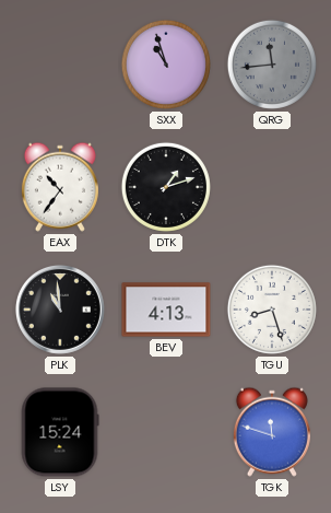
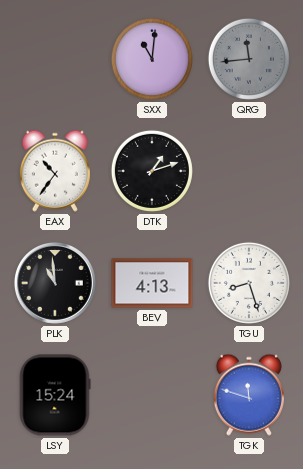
SXX: 10:57 -> 11:01
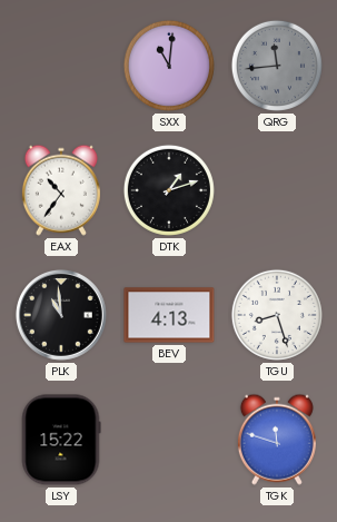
LSY: 15:24 -> 15:22
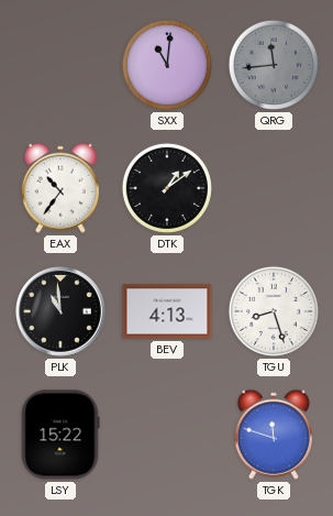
DTK: 1:12 -> 1:09
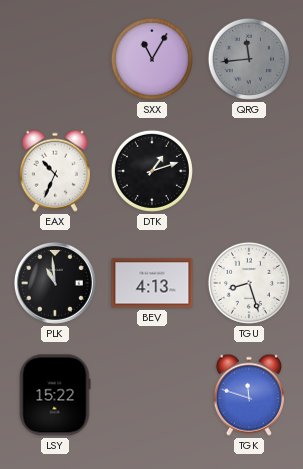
SXX: 11:01 -> 11:05
EAX: 10:36 -> 10:34
DTK: 1:09 -> 1:12
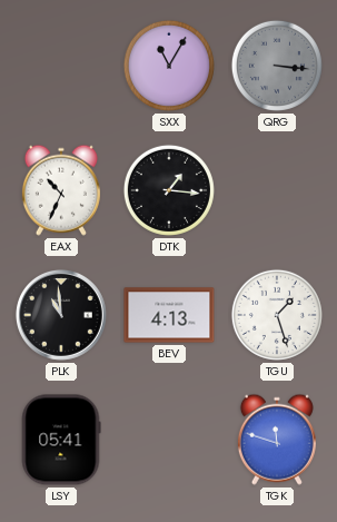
QRG: 11:44 -> 3:16
DTK: 1:12 -> 1:16
TGU: 8:27 -> 1:27
LSY: 15:22 -> 05:41
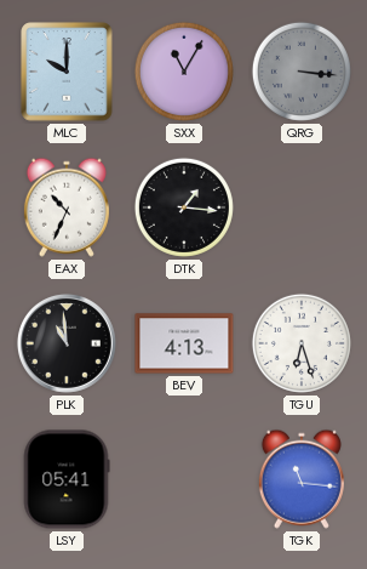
MLC: none -> 10:00
TGU: 1:27 -> 6:27
TGK: 11:48 -> 11:16
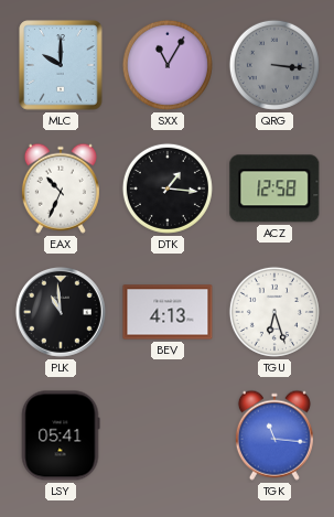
ACZ: none -> 12:58
